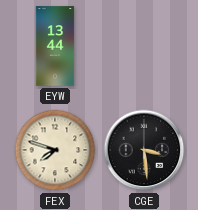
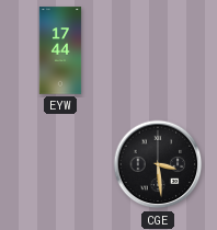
EYW: 13:44 -> 17:44
FEX: 7:48 -> none
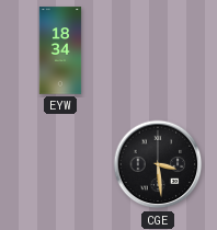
EYW: 17:44 -> 18:34
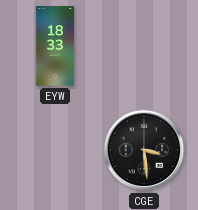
EYW: 18:34 -> 18:33
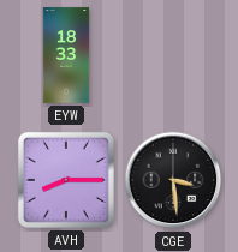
AVH: none -> 8:15
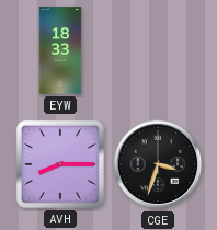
CGE: 3:29 -> 3:33
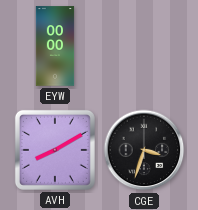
EYW: 18:33 -> 00:00
AVH: 8:15 -> 8:10
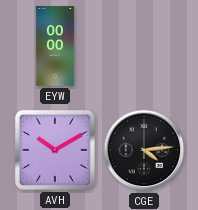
AVH: 8:10 -> 10:10
CGE: 3:33 -> 4:14
